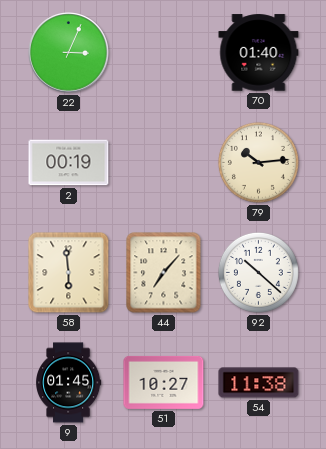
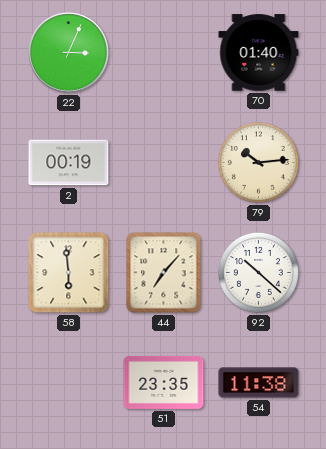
9: 01:45 -> none
51: 10:27 -> 23:35
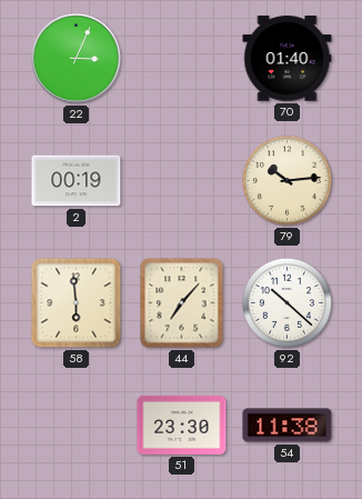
51: 23:35 -> 23:30
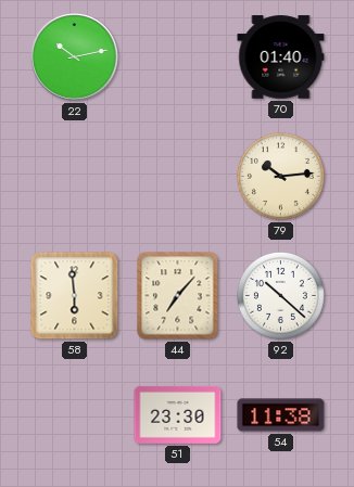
22: 3:04 -> 10:13
2: 00:19 -> none
